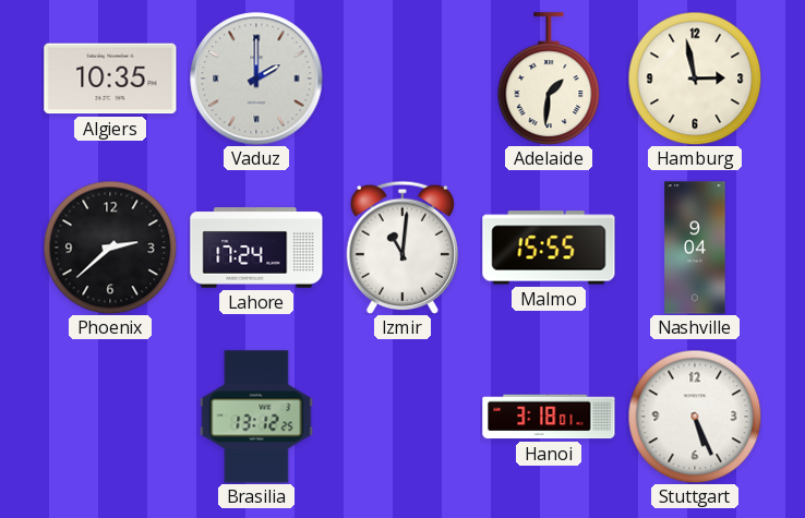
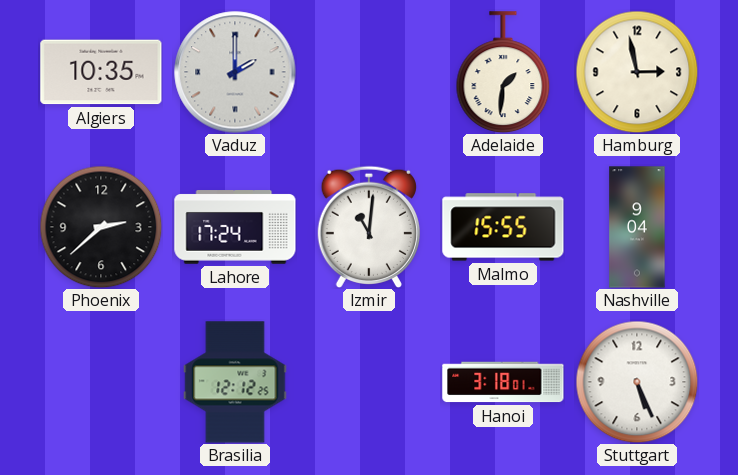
Brasilia: 13:12 -> 12:12
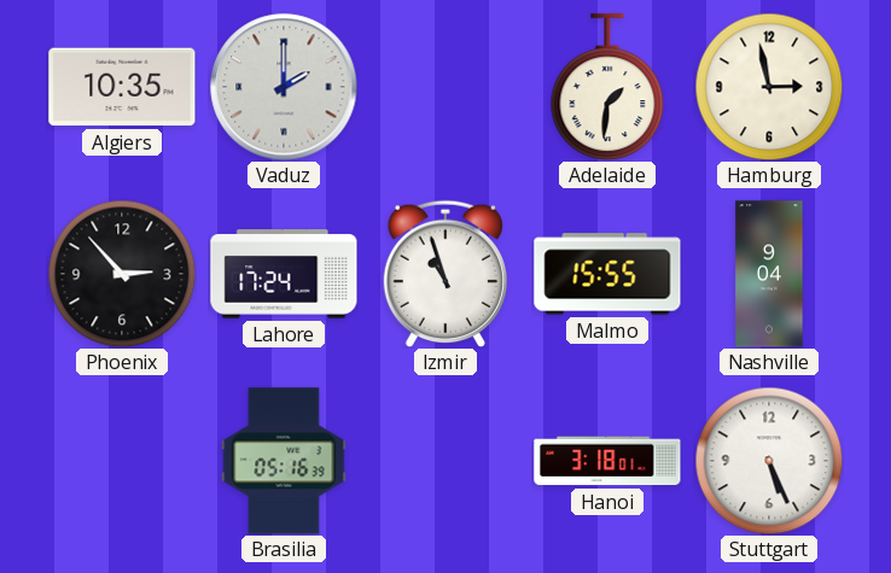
Phoenix: 2:38 -> 2:53
Izmir: 11:01 -> 10:57
Brasilia: 12:12 -> 05:16
